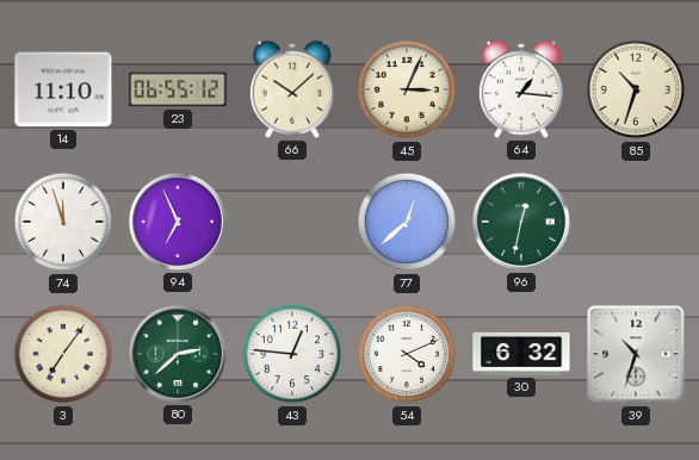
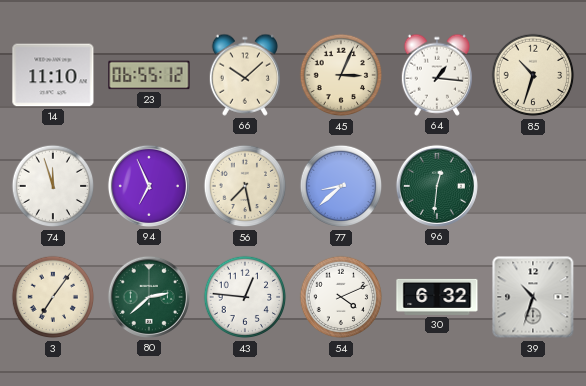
56: none -> 7:28
77: 12:38 -> 8:38
96: 12:32 -> 12:31
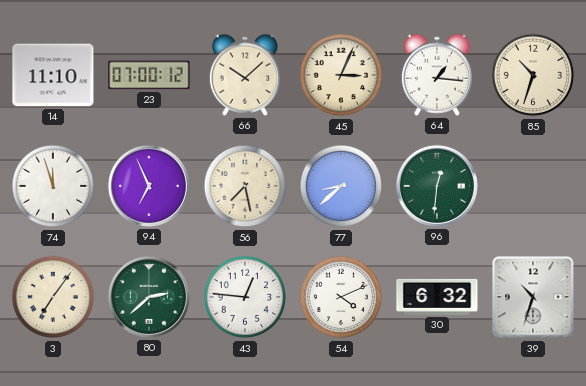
23: 06:55 -> 07:00
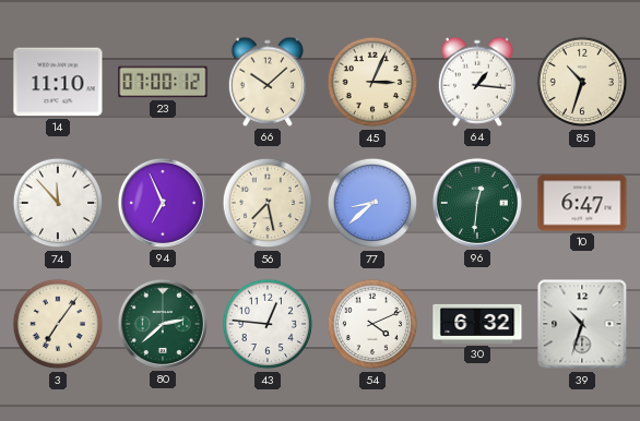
74: 11:57 -> 11:53
10: none -> 6:47
